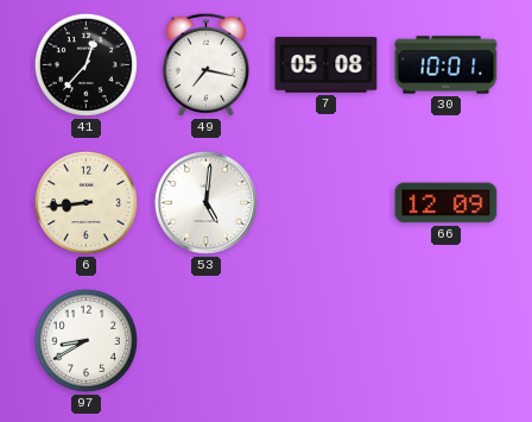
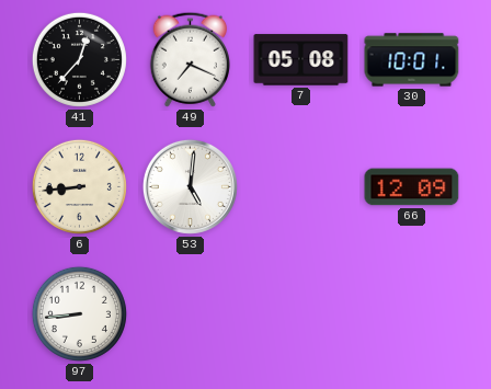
49: 7:17 -> 7:19
97: 8:40 -> 8:44
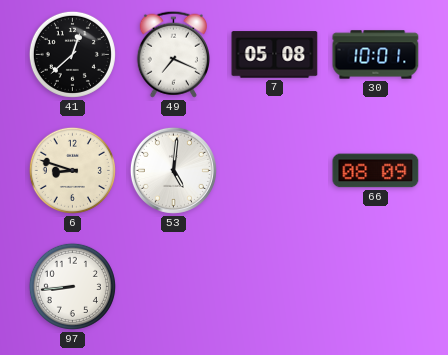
41: 12:37 -> 12:38
6: 8:44 -> 8:48
66: 12:09 -> 08:09
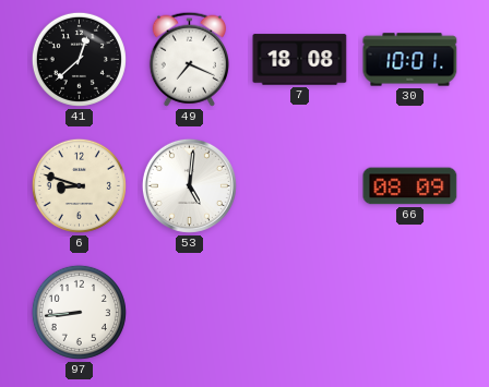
7: 05:08 -> 18:08
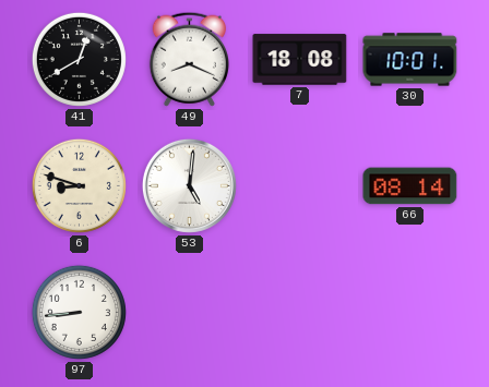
41: 12:38 -> 12:40
49: 7:19 -> 8:19
66: 08:09 -> 08:14
